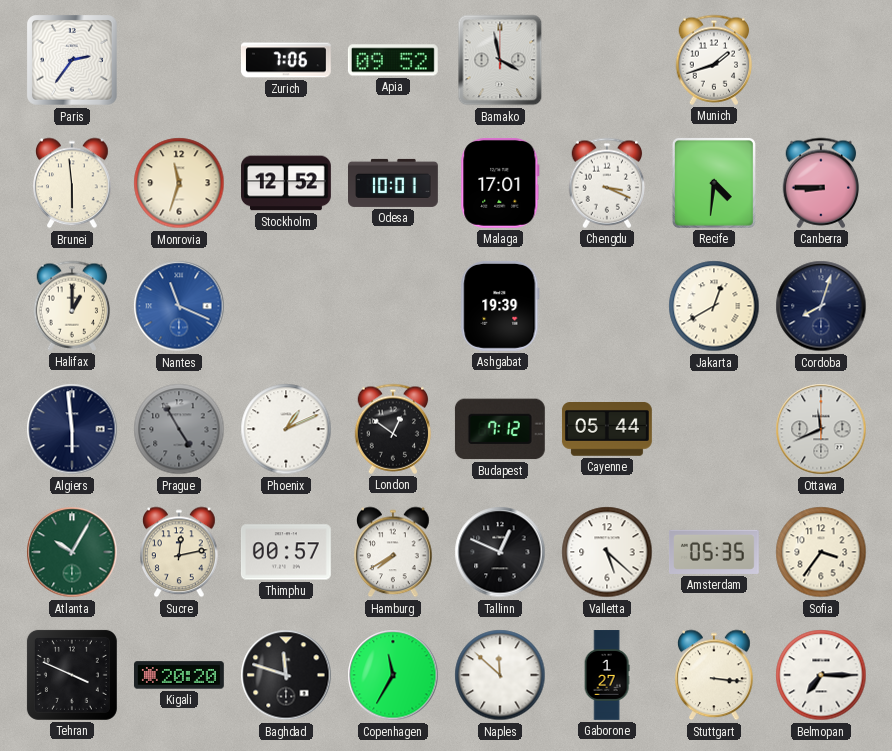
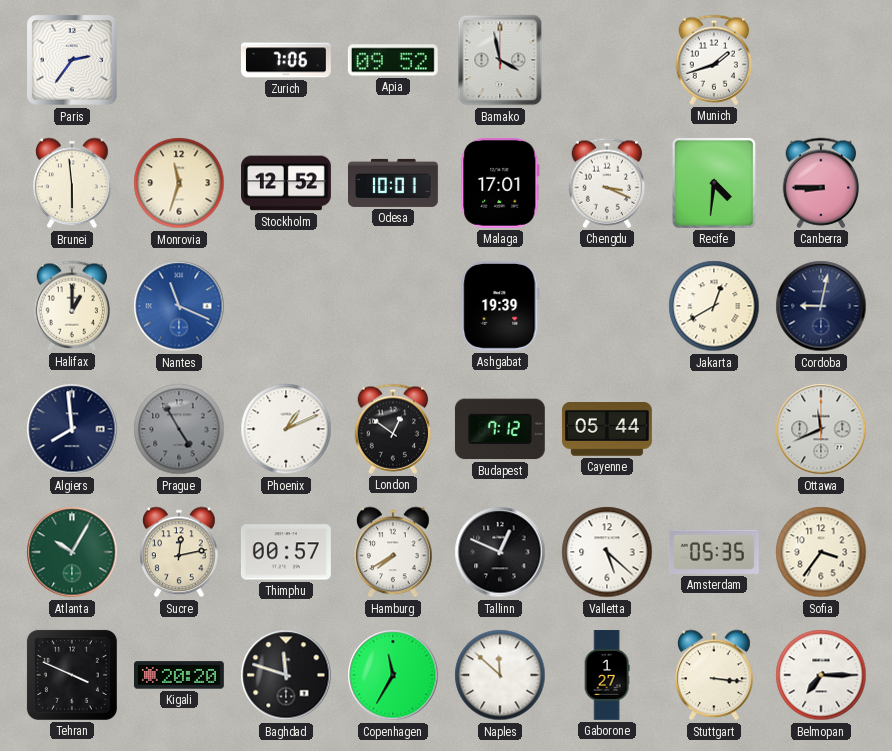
Cordoba: 8:03 -> 9:02
Algiers: 5:59 -> 7:59
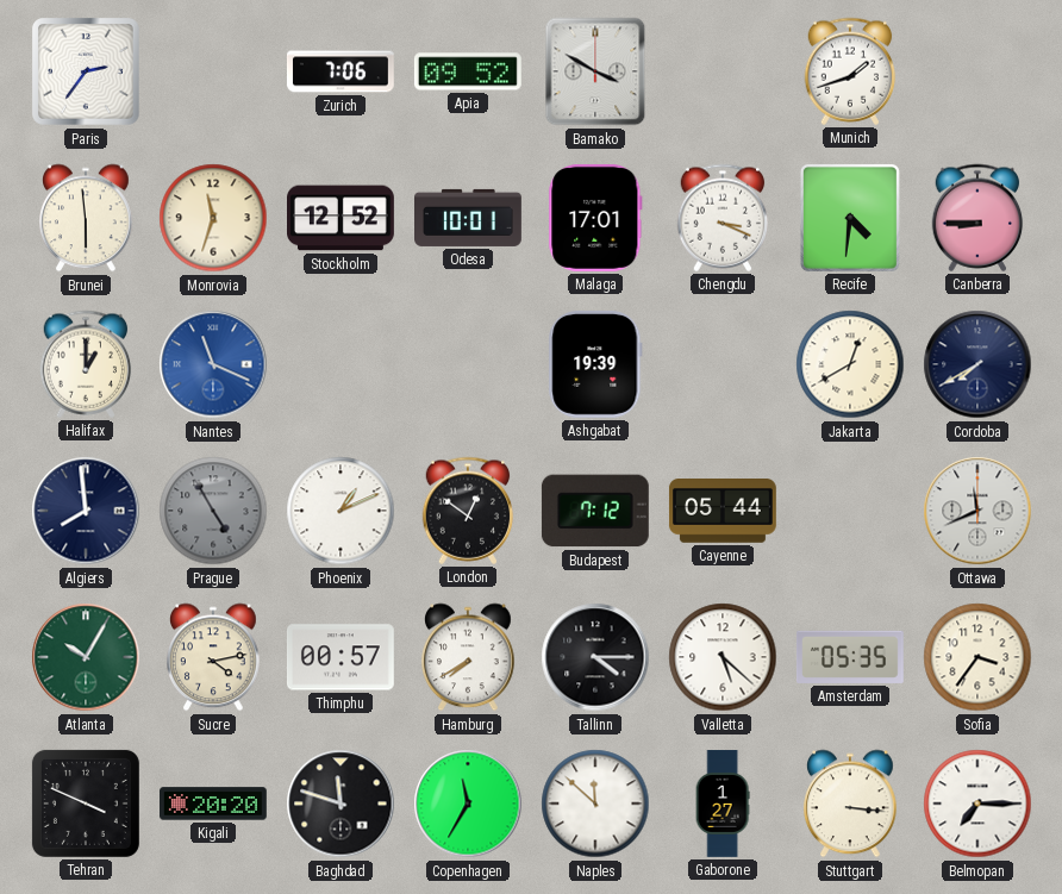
Bamako: 3:58 -> 3:50
Cordoba: 9:02 -> 7:40
Sucre: 12:13 -> 4:13
Tallinn: 12:49 -> 4:15
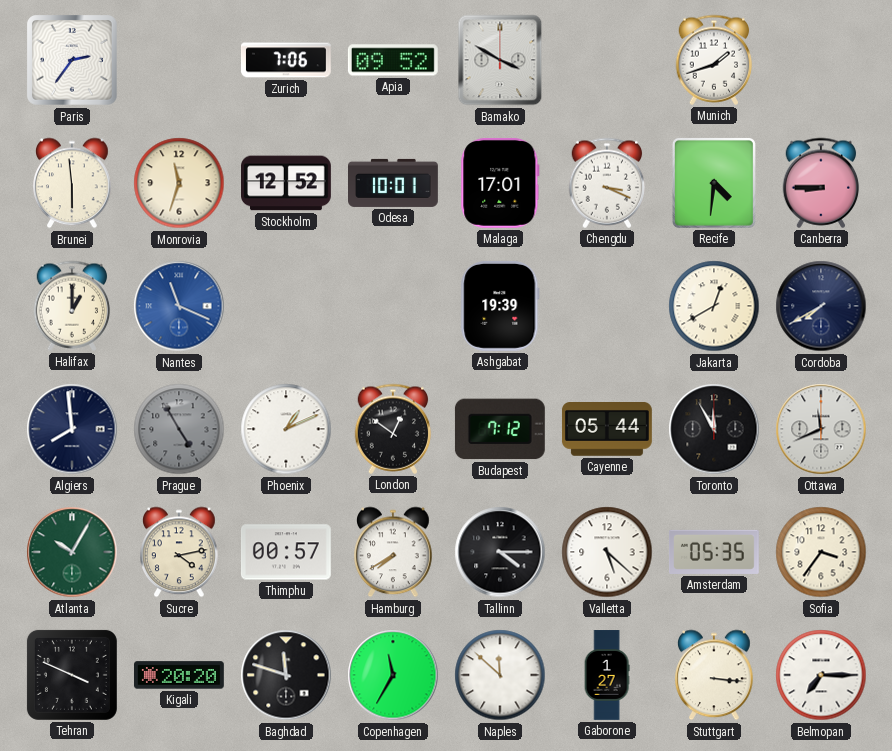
Toronto: none -> 11:55
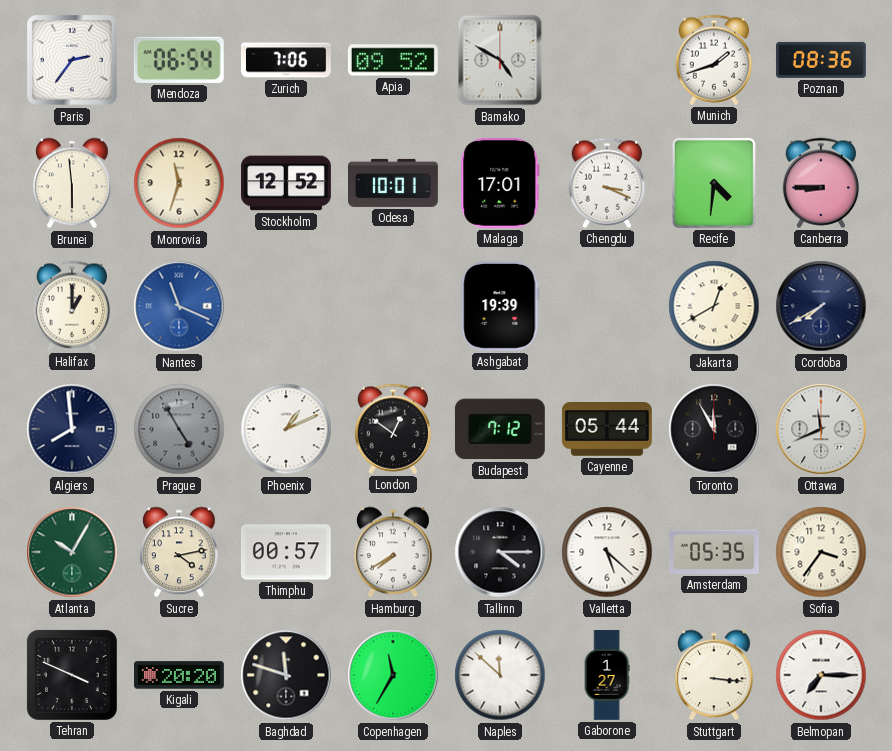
Mendoza: none -> 06:54
Bamako: 3:50 -> 4:50
Poznan: none -> 08:36
